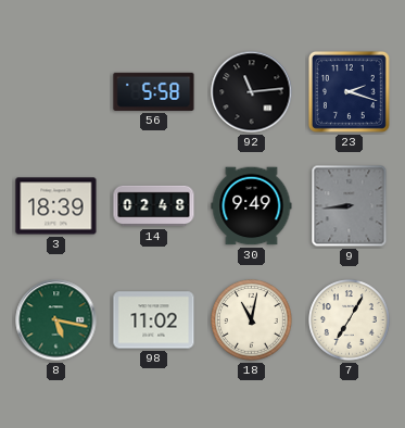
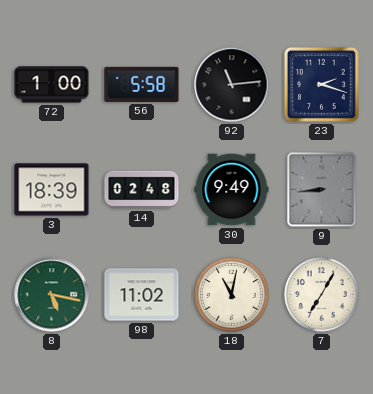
72: none -> 1:00
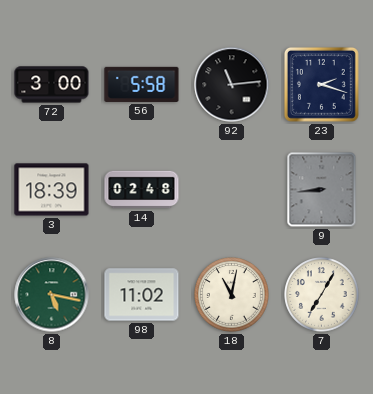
72: 1:00 -> 3:00
30: 9:49 -> none
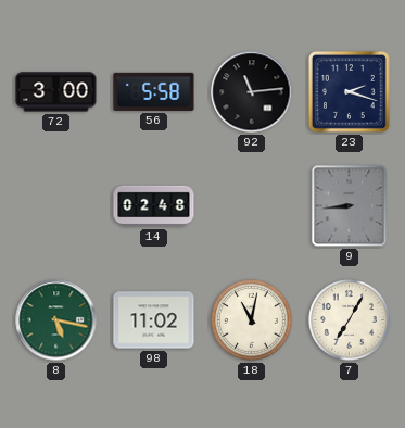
3: 18:39 -> none
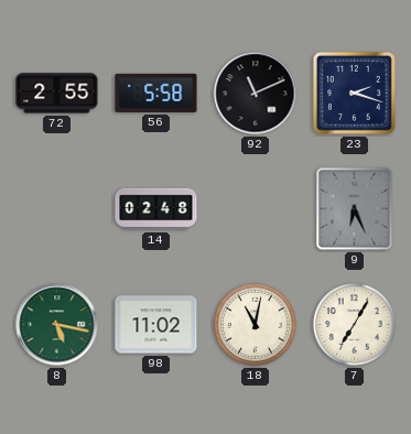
72: 3:00 -> 2:55
92: 11:14 -> 11:11
9: 8:44 -> 6:26
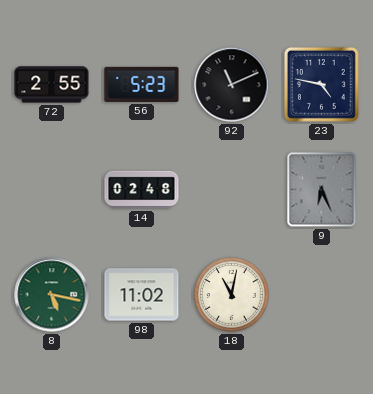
56: 5:58 -> 5:23
23: 2:18 -> 4:47
7: 7:05 -> none
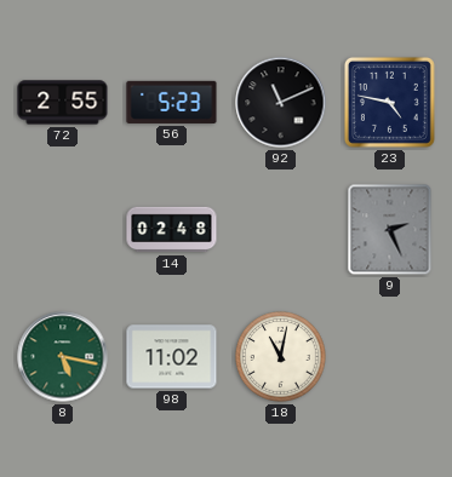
9: 6:26 -> 2:26
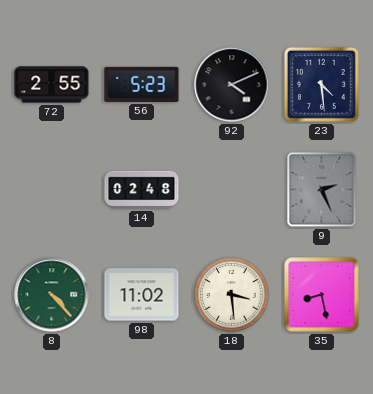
92: 11:11 -> 4:11
23: 4:47 -> 4:29
8: 5:17 -> 4:23
18: 11:02 -> 3:29
35: none -> 8:28
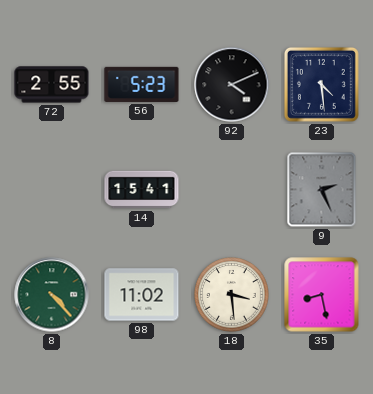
14: 02:48 -> 15:41
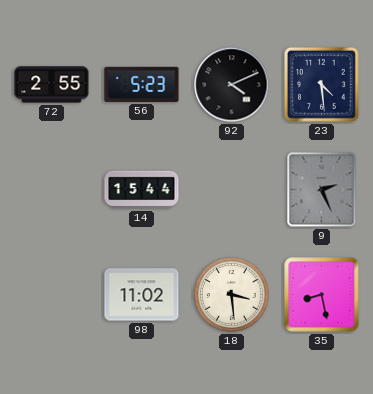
14: 15:41 -> 15:44
8: 4:23 -> none
